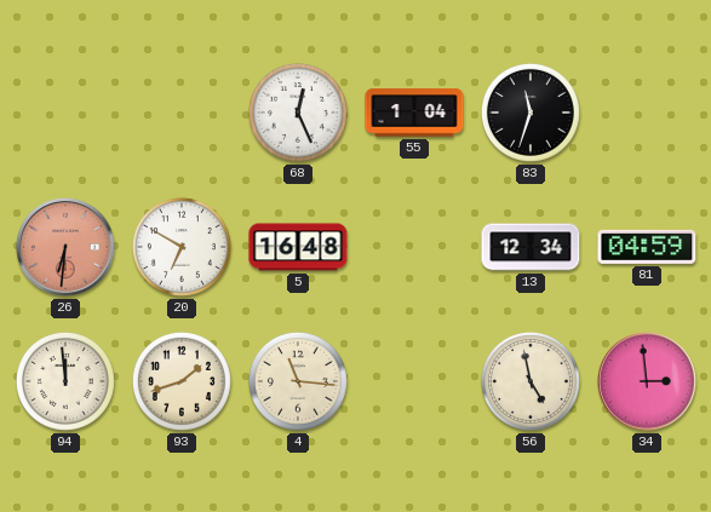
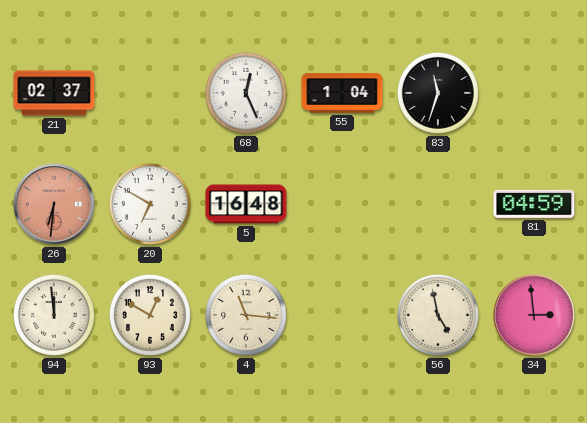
21: none -> 02:37
13: 12:34 -> none
93: 1:42 -> 12:50
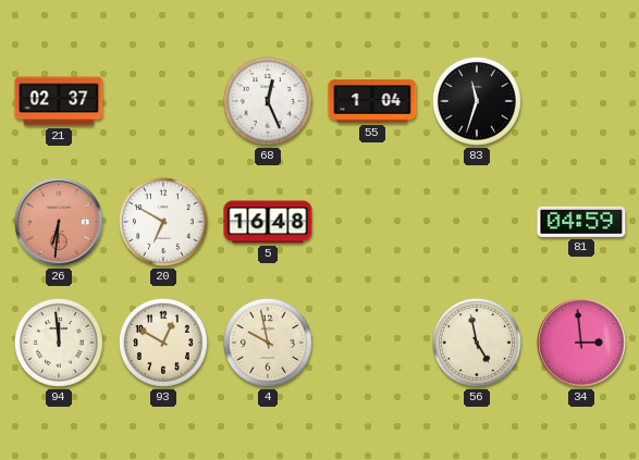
4: 11:16 -> 9:58
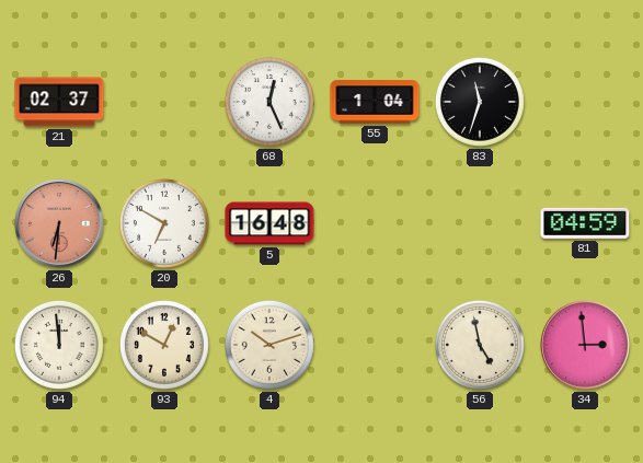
4: 9:58 -> 10:12
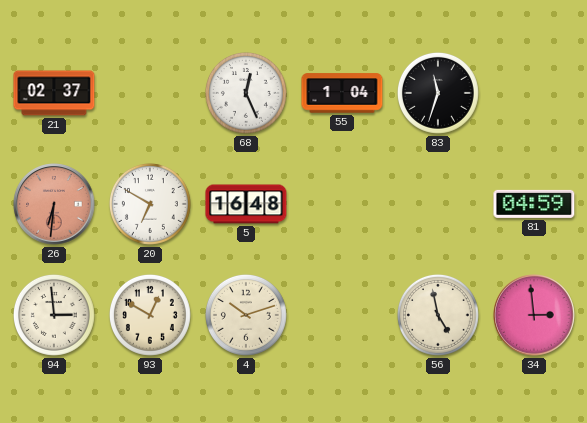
94: 11:59 -> 2:59
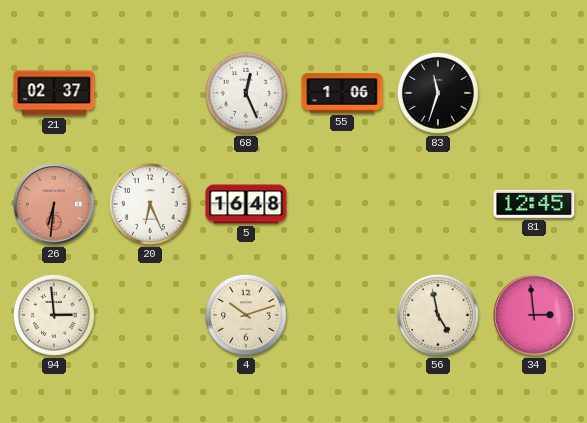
55: 1:04 -> 1:06
20: 6:50 -> 6:26
81: 04:59 -> 12:45
93: 12:50 -> none
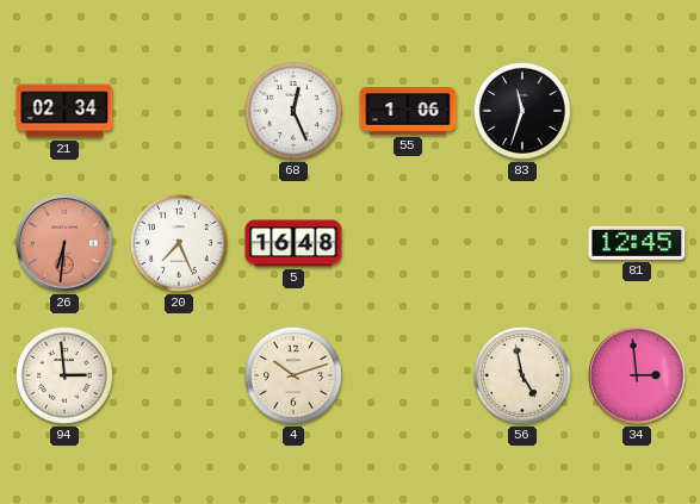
21: 02:37 -> 02:34
20: 6:26 -> 7:26
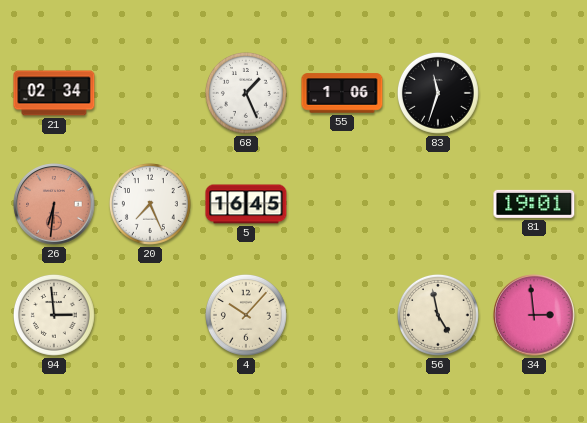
68: 12:26 -> 1:26
5: 16:48 -> 16:45
81: 12:45 -> 19:01
4: 10:12 -> 10:07
